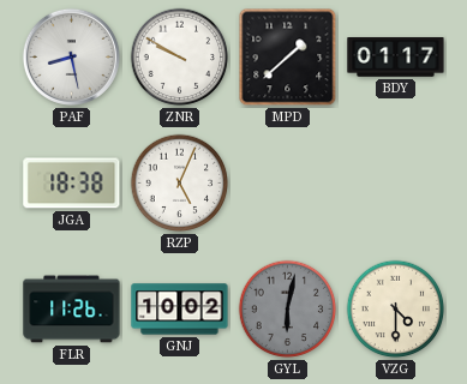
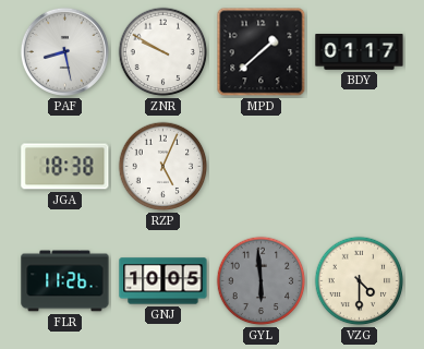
GNJ: 10:02 -> 10:05
GYL: 6:02 -> 5:59
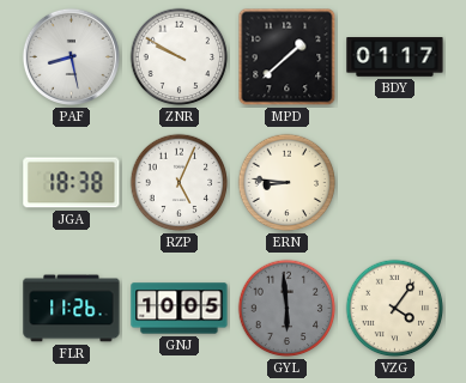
ERN: none -> 8:46
VZG: 4:30 -> 4:06
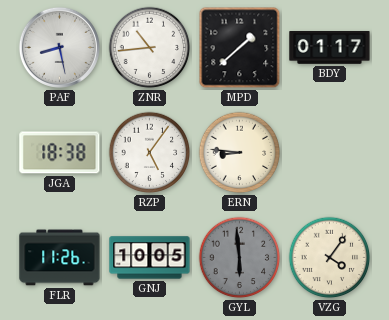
ZNR: 9:50 -> 10:44
RZP: 5:04 -> 5:06
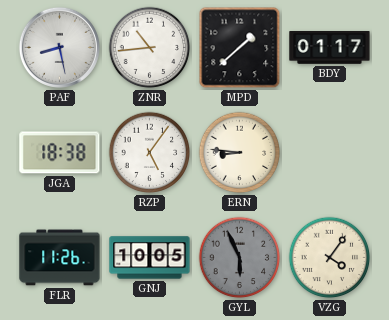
GYL: 5:59 -> 5:56
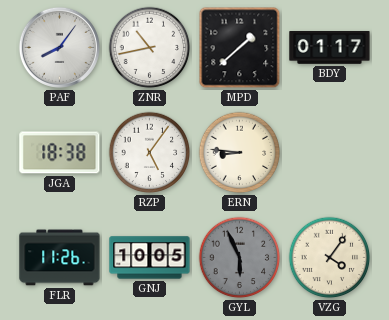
PAF: 8:28 -> 8:06
ZNR: 10:44 -> 10:43
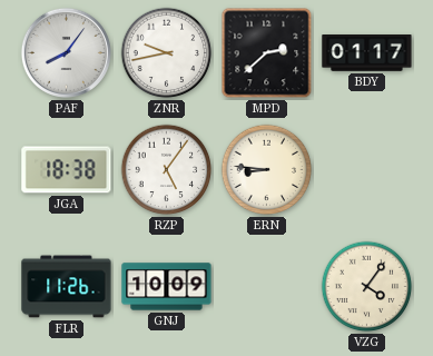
ZNR: 10:43 -> 9:43
MPD: 1:38 -> 2:38
GNJ: 10:05 -> 10:09
GYL: 5:56 -> none
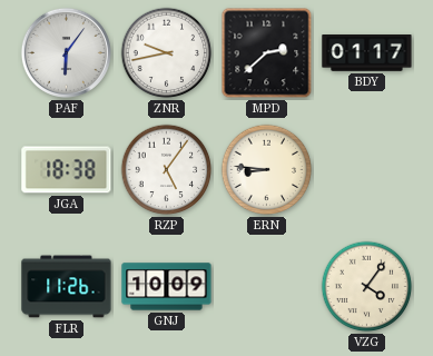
PAF: 8:06 -> 6:06
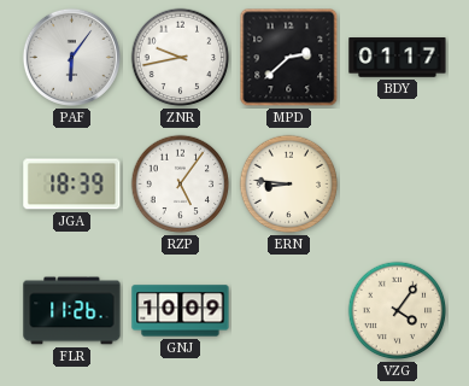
JGA: 18:38 -> 18:39
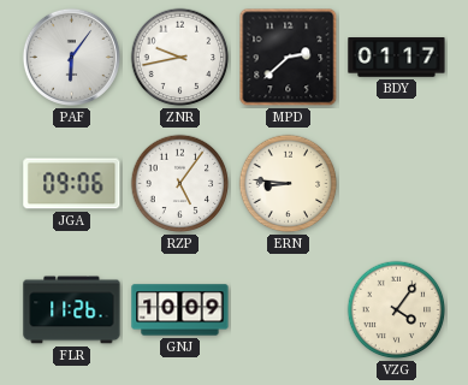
JGA: 18:39 -> 09:06
